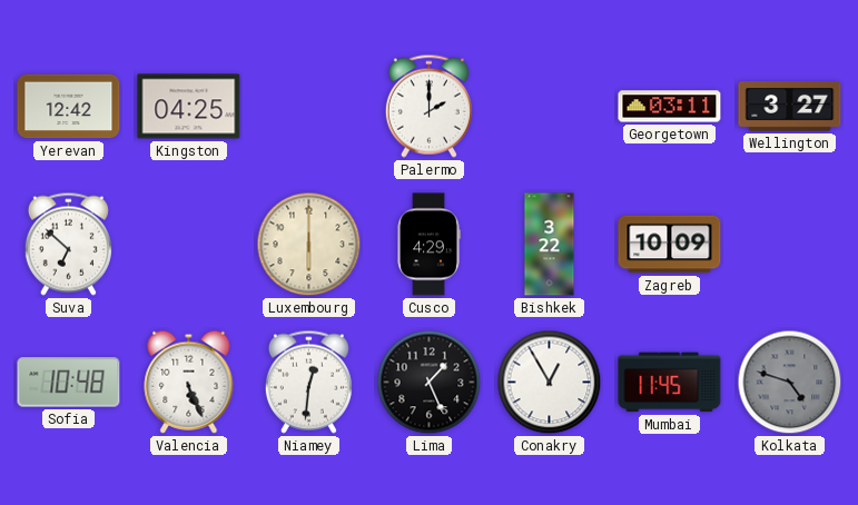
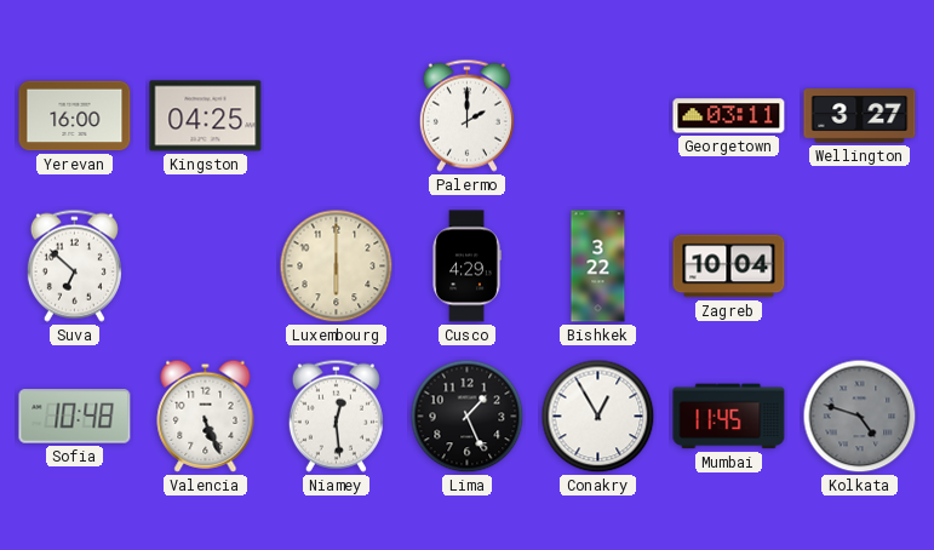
Yerevan: 12:42 -> 16:00
Zagreb: 10:09 -> 10:04
Niamey: 12:31 -> 12:29
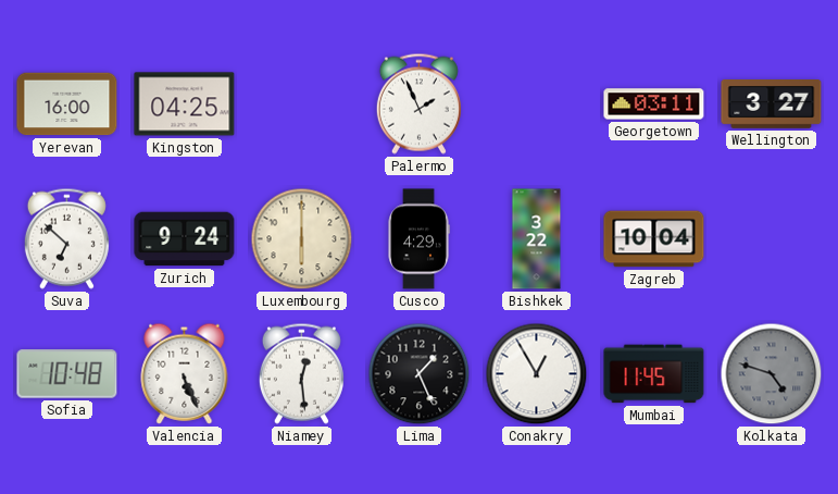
Palermo: 2:00 -> 1:56
Zurich: none -> 9:24
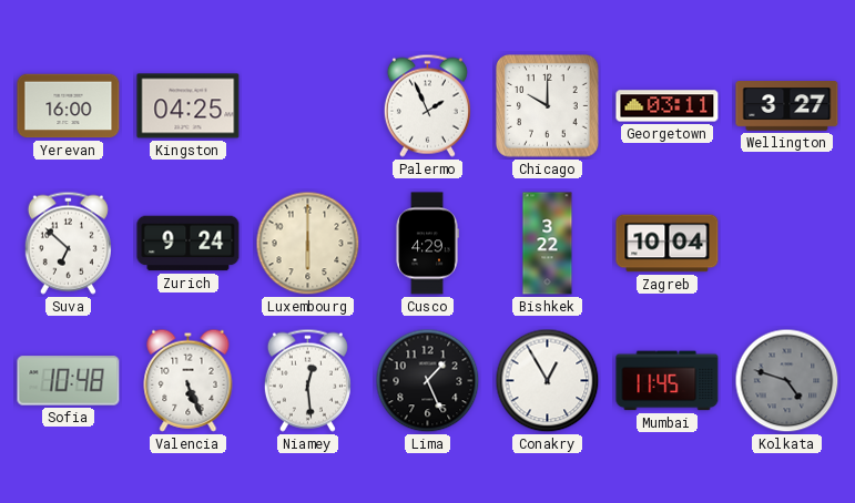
Chicago: none -> 10:00
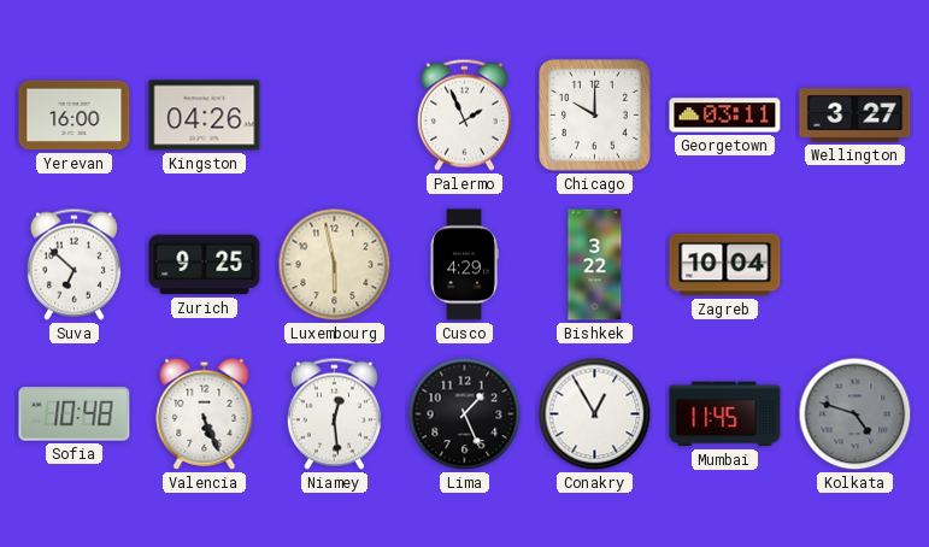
Kingston: 04:25 -> 04:26
Zurich: 9:24 -> 9:25
Luxembourg: 6:00 -> 5:58
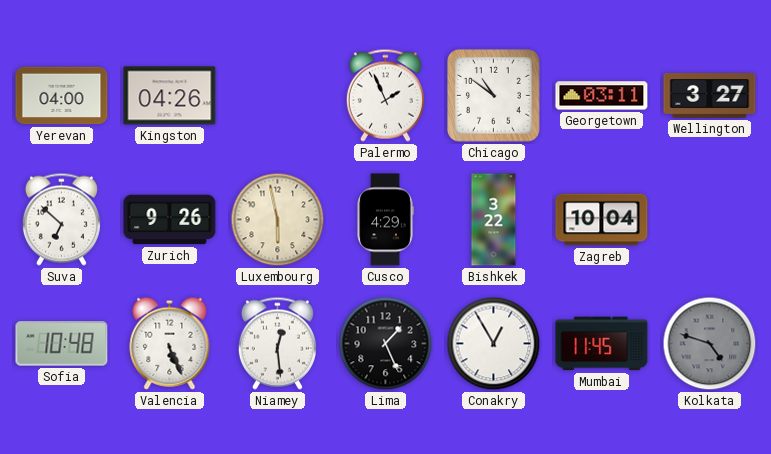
Yerevan: 16:00 -> 04:00
Chicago: 10:00 -> 10:51
Zurich: 9:25 -> 9:26
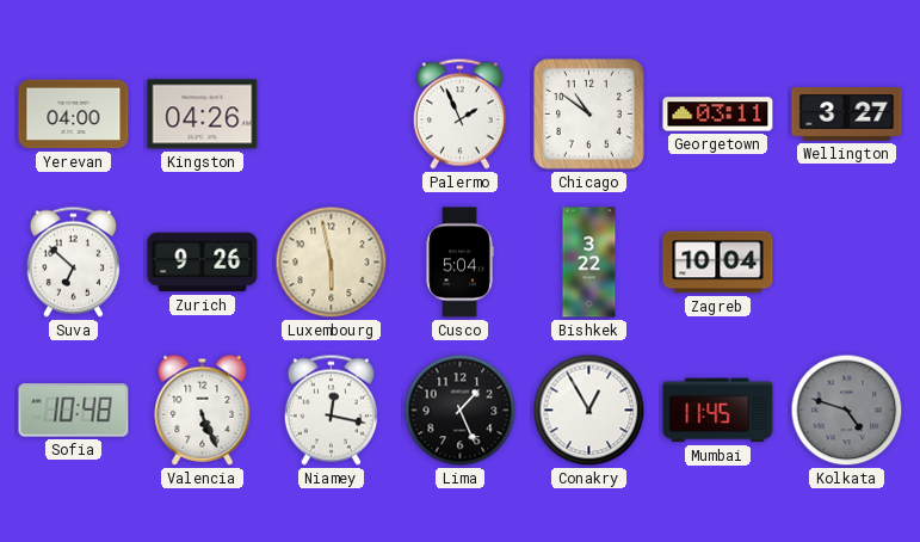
Cusco: 4:29 -> 5:04
Niamey: 12:29 -> 12:17
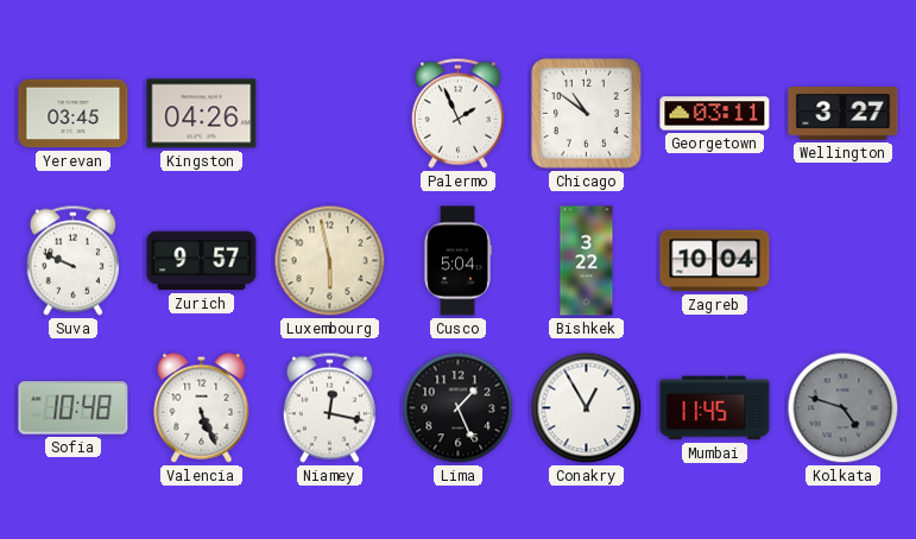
Yerevan: 04:00 -> 03:45
Suva: 6:52 -> 9:49
Zurich: 9:26 -> 9:57
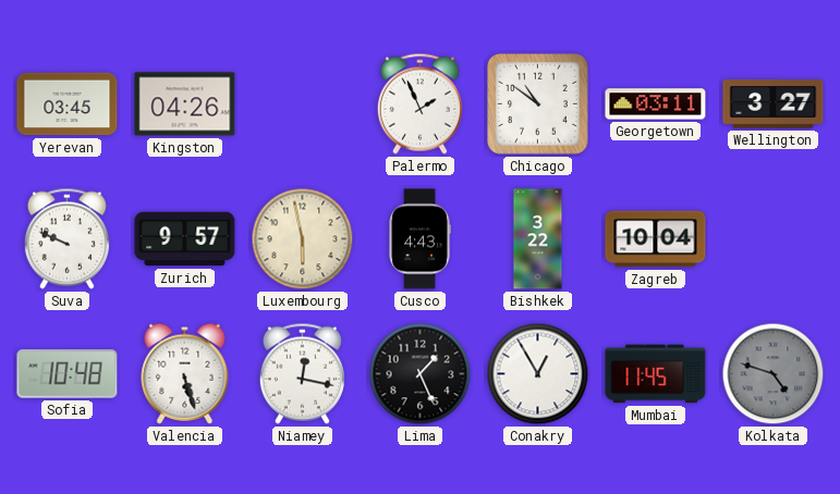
Cusco: 5:04 -> 4:43
Valencia: 5:26 -> 5:27
